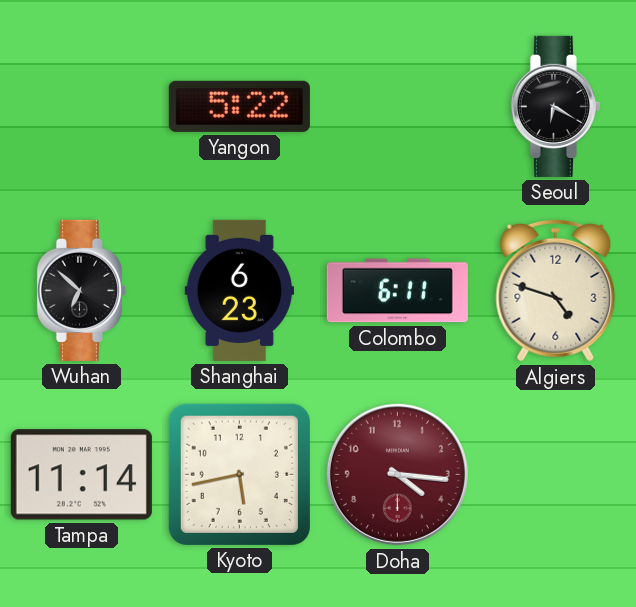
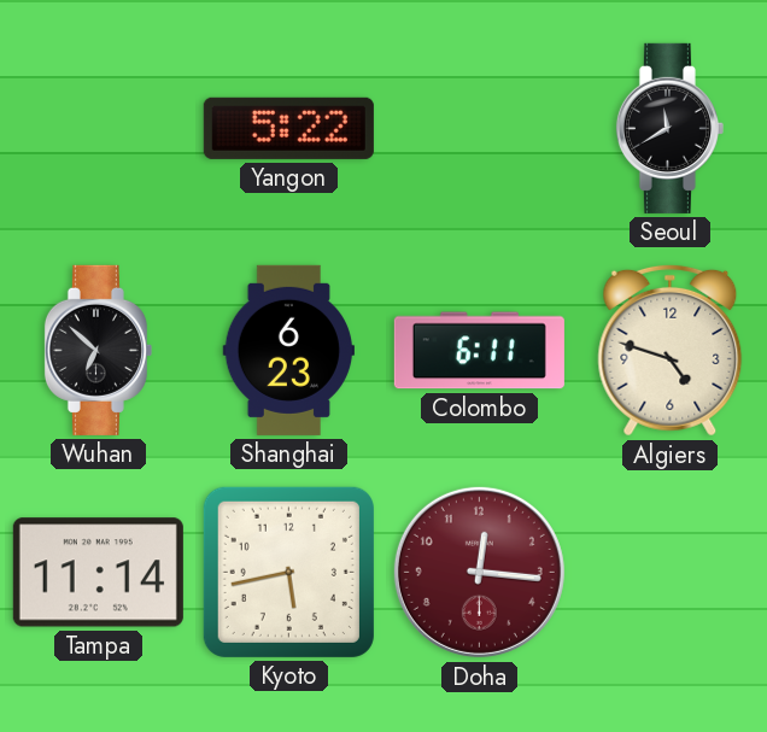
Seoul: 6:20 -> 11:40
Doha: 4:16 -> 12:16
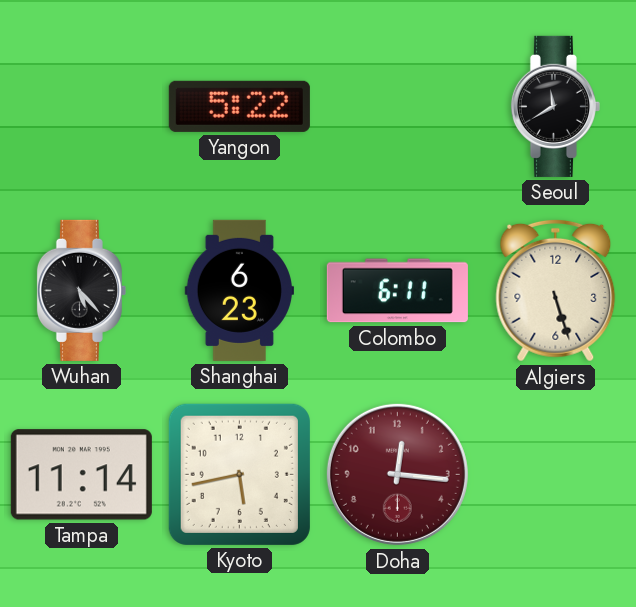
Wuhan: 6:52 -> 5:23
Algiers: 4:48 -> 5:27
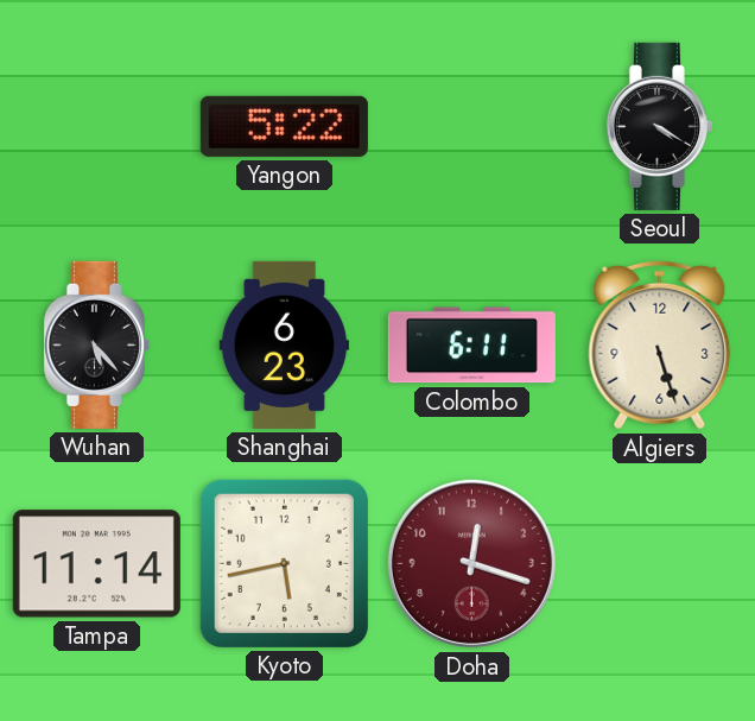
Seoul: 11:40 -> 4:20
Doha: 12:16 -> 12:18
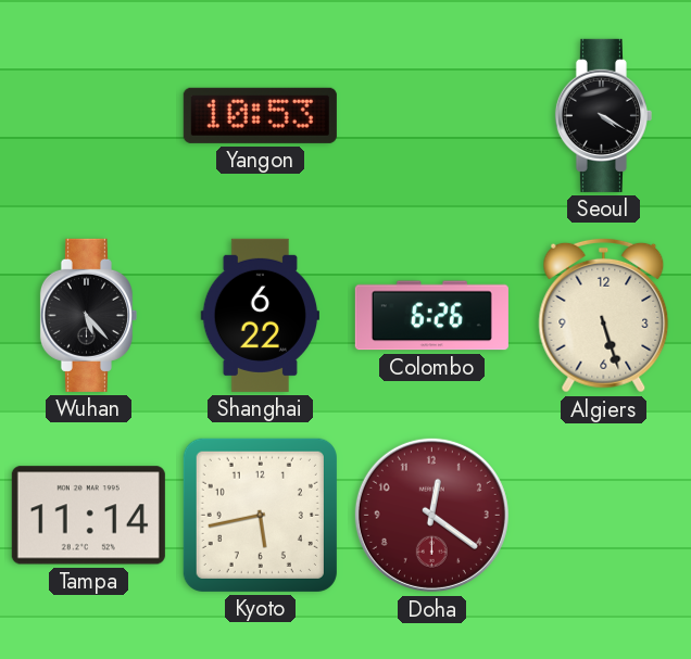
Yangon: 5:22 -> 10:53
Shanghai: 6:23 -> 6:22
Colombo: 6:11 -> 6:26
Doha: 12:18 -> 12:21
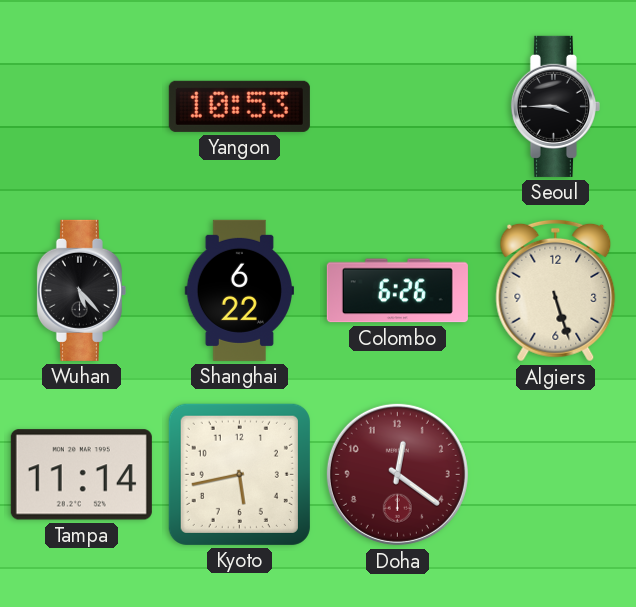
Seoul: 4:20 -> 3:45
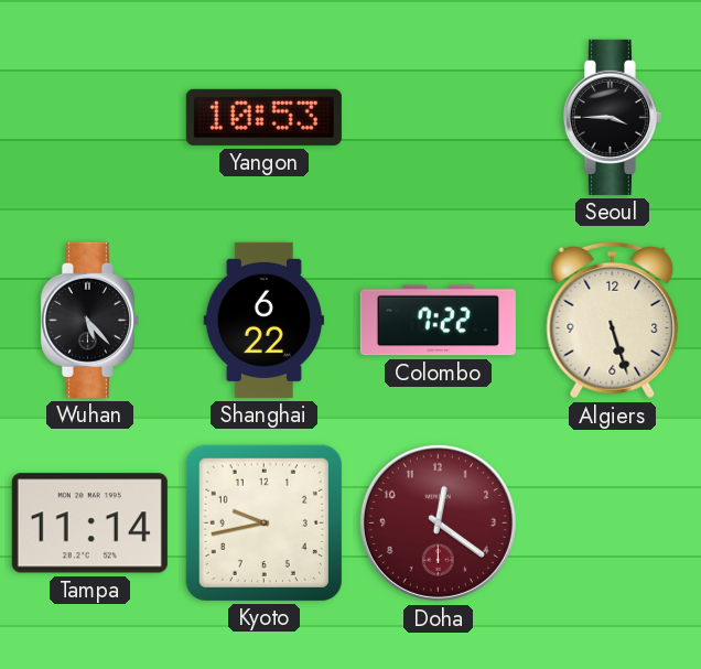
Colombo: 6:26 -> 7:22
Kyoto: 5:43 -> 9:43
